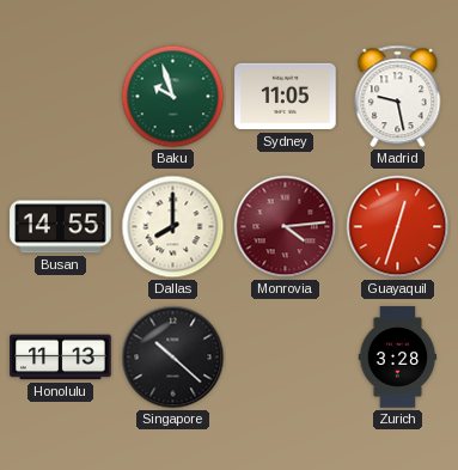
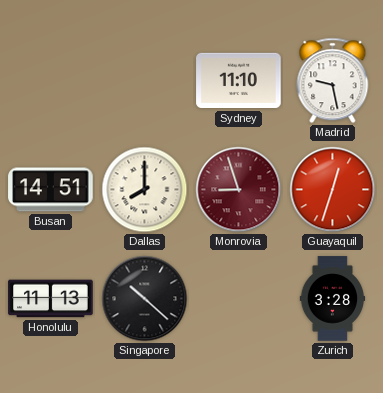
Baku: 9:57 -> none
Sydney: 11:05 -> 11:10
Busan: 14:55 -> 14:51
Monrovia: 4:14 -> 8:57
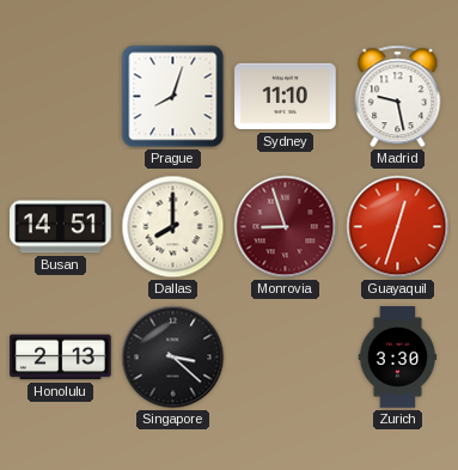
Prague: none -> 8:03
Honolulu: 11:13 -> 2:13
Singapore: 10:22 -> 3:22
Zurich: 3:28 -> 3:30
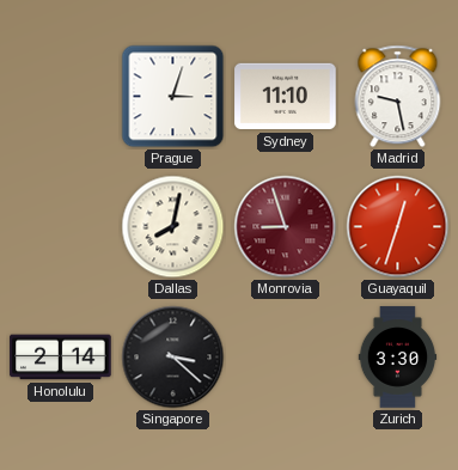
Prague: 8:03 -> 3:03
Busan: 14:51 -> none
Dallas: 8:00 -> 8:02
Honolulu: 2:13 -> 2:14
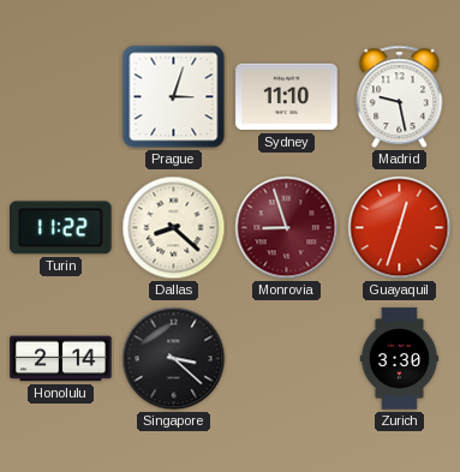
Turin: none -> 11:22
Dallas: 8:02 -> 8:22
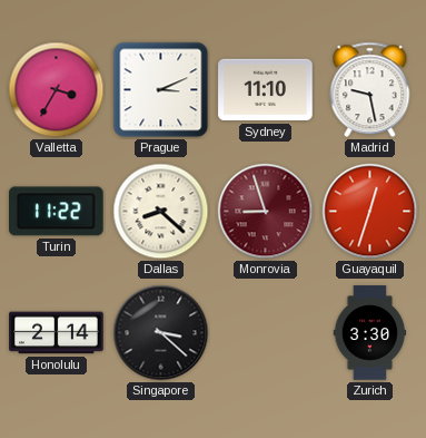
Valletta: none -> 3:35
Prague: 3:03 -> 3:11
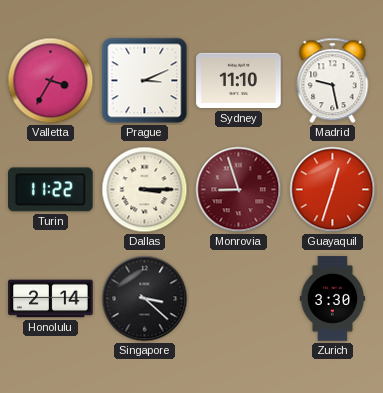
Dallas: 8:22 -> 3:15
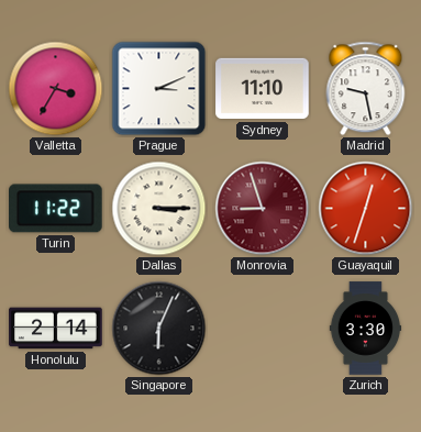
Singapore: 3:22 -> 6:04
